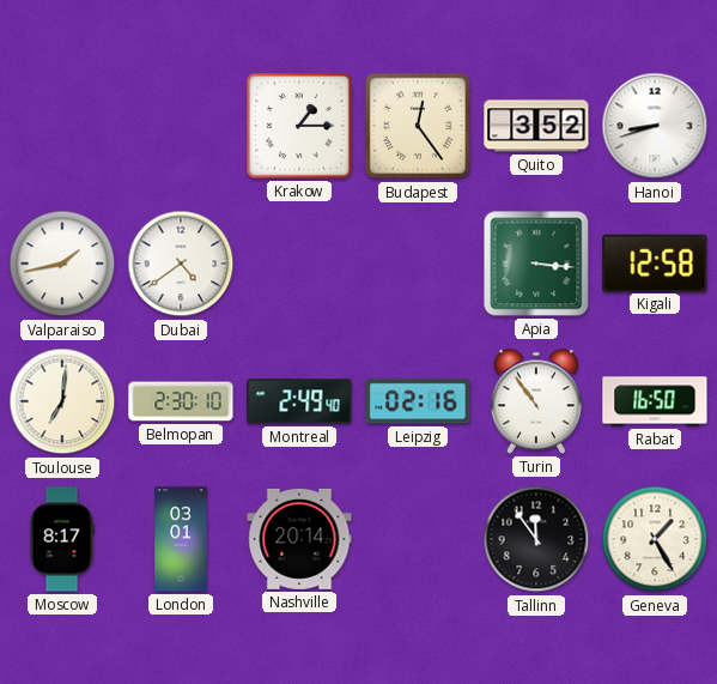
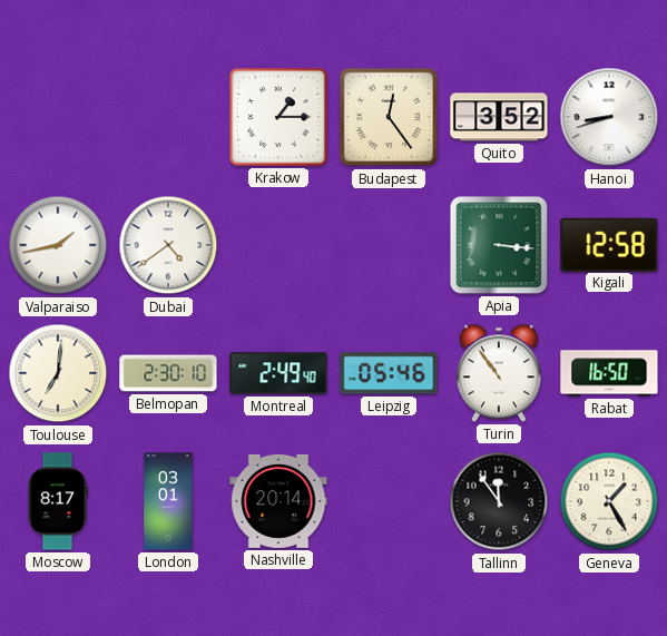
Leipzig: 02:16 -> 05:46
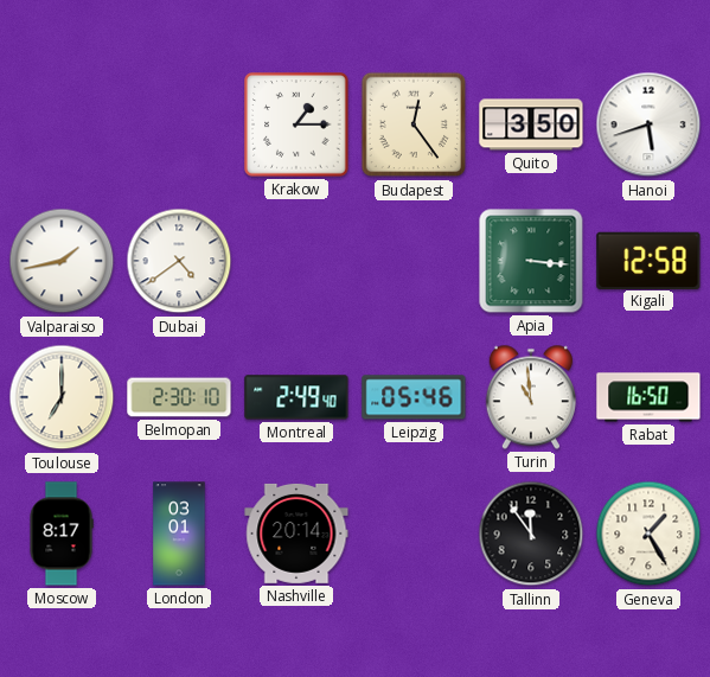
Quito: 3:52 -> 3:50
Hanoi: 8:42 -> 5:42
Toulouse: 7:01 -> 7:00
Turin: 10:54 -> 10:59
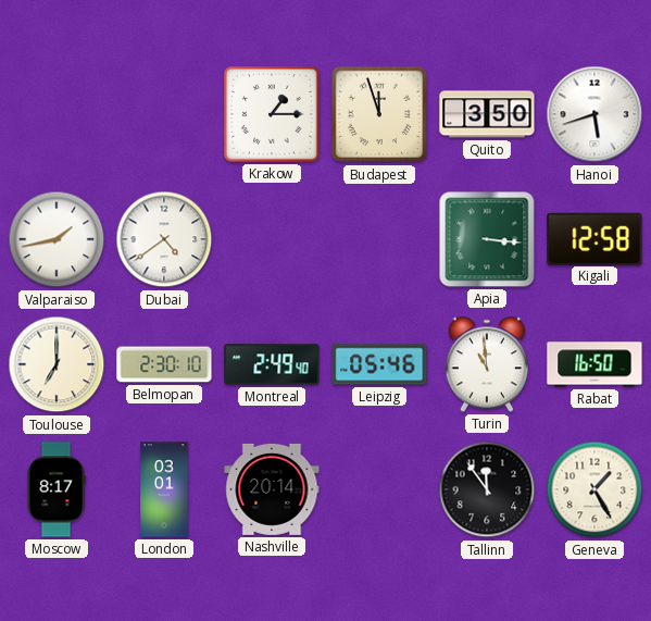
Budapest: 12:24 -> 11:57
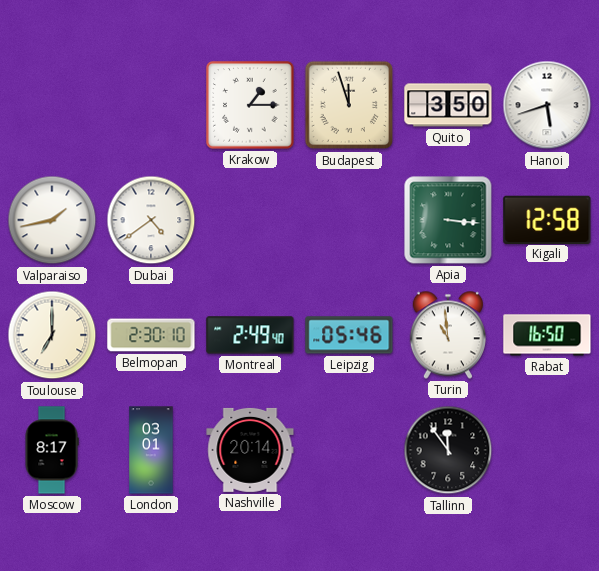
Geneva: 1:25 -> none
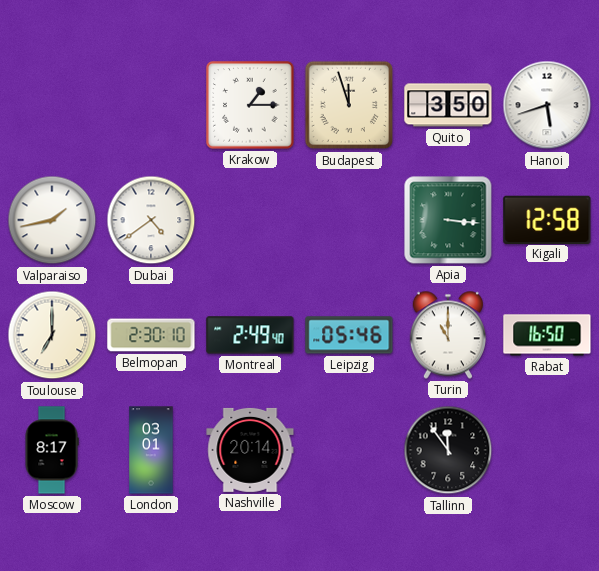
Turin: 10:59 -> 11:00
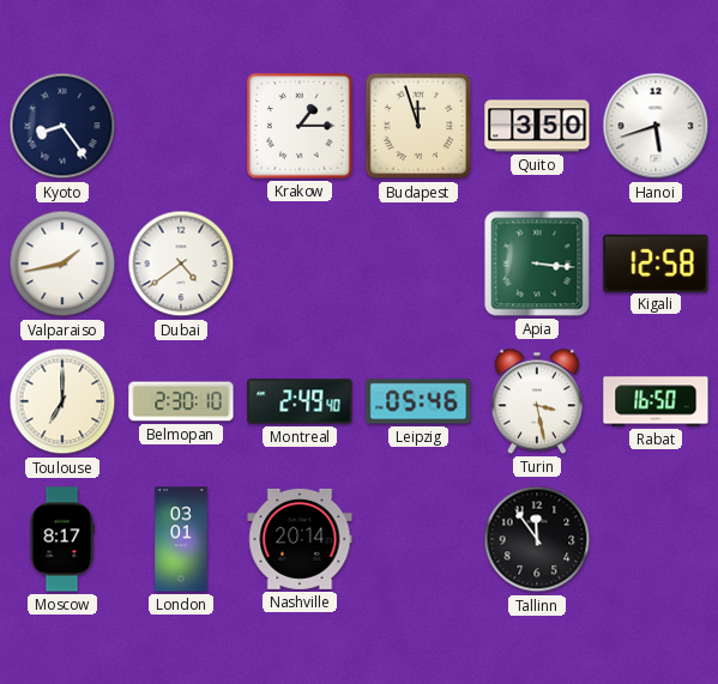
Kyoto: none -> 8:24
Turin: 11:00 -> 3:28
